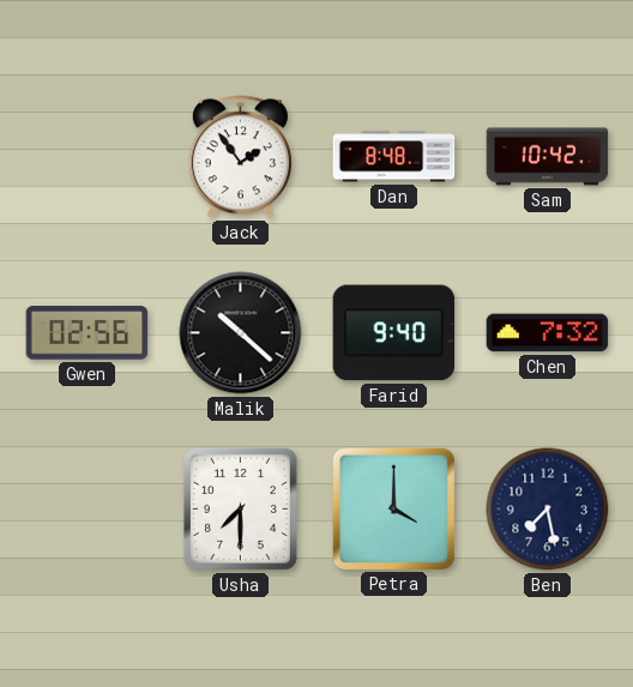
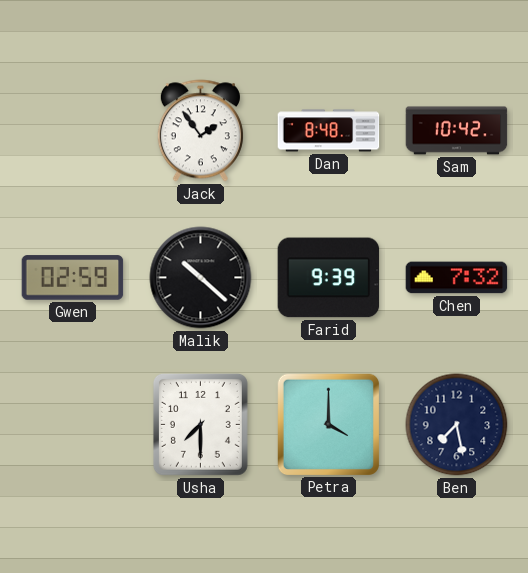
Gwen: 02:56 -> 02:59
Farid: 9:40 -> 9:39
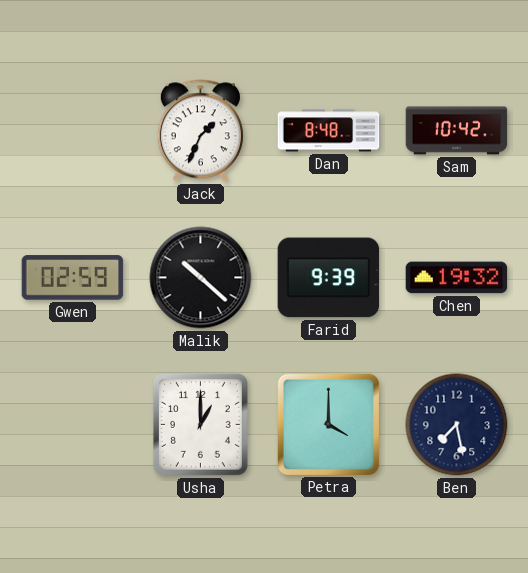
Jack: 1:54 -> 1:34
Chen: 7:32 -> 19:32
Usha: 7:30 -> 1:00
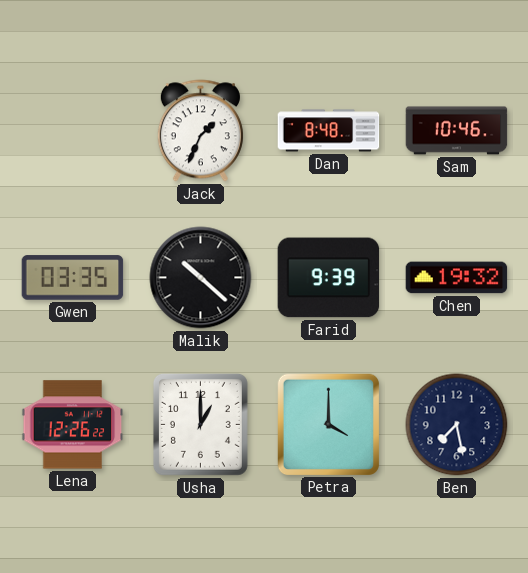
Sam: 10:42 -> 10:46
Gwen: 02:59 -> 03:35
Lena: none -> 12:26
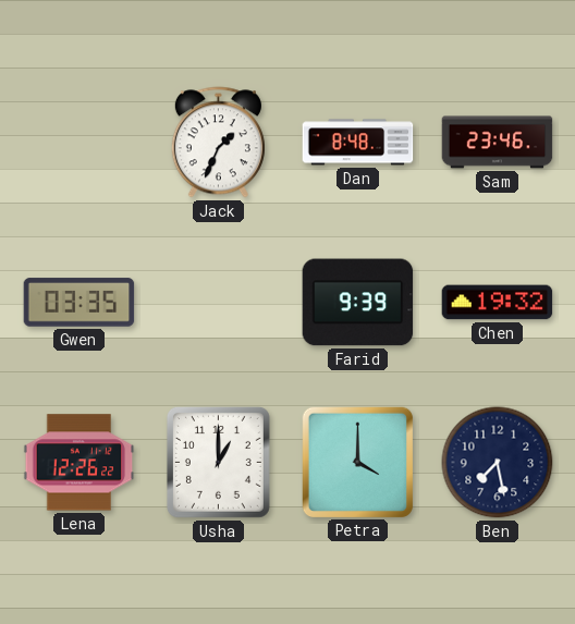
Sam: 10:46 -> 23:46
Malik: 10:22 -> none
